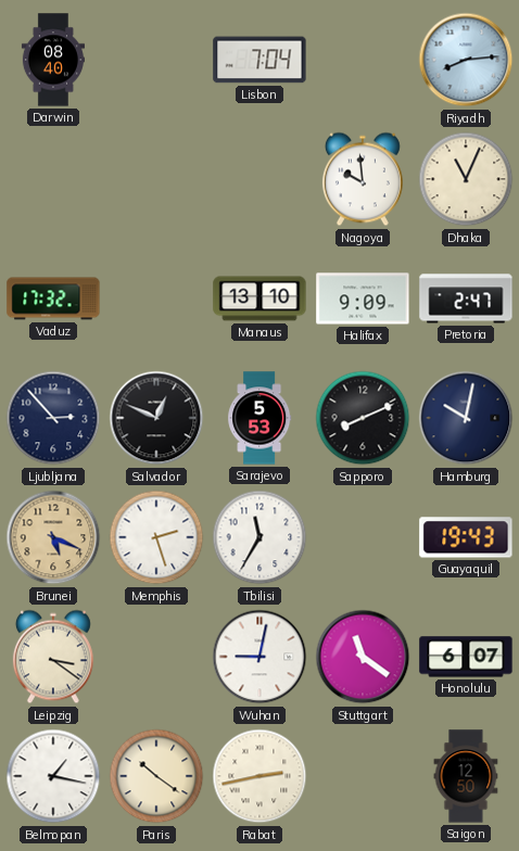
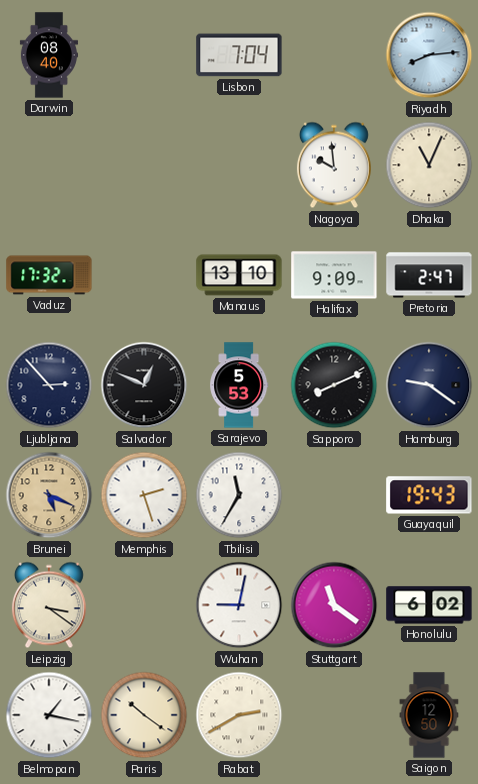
Hamburg: 10:02 -> 9:21
Honolulu: 6:07 -> 6:02
Rabat: 2:43 -> 2:40
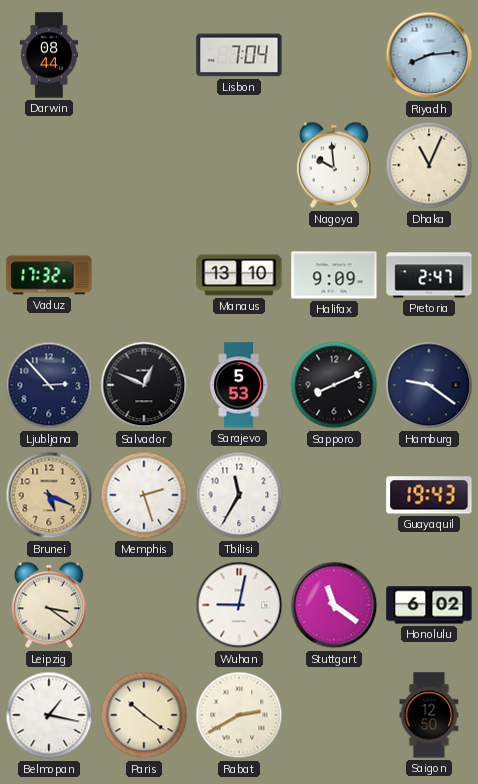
Darwin: 08:40 -> 08:44
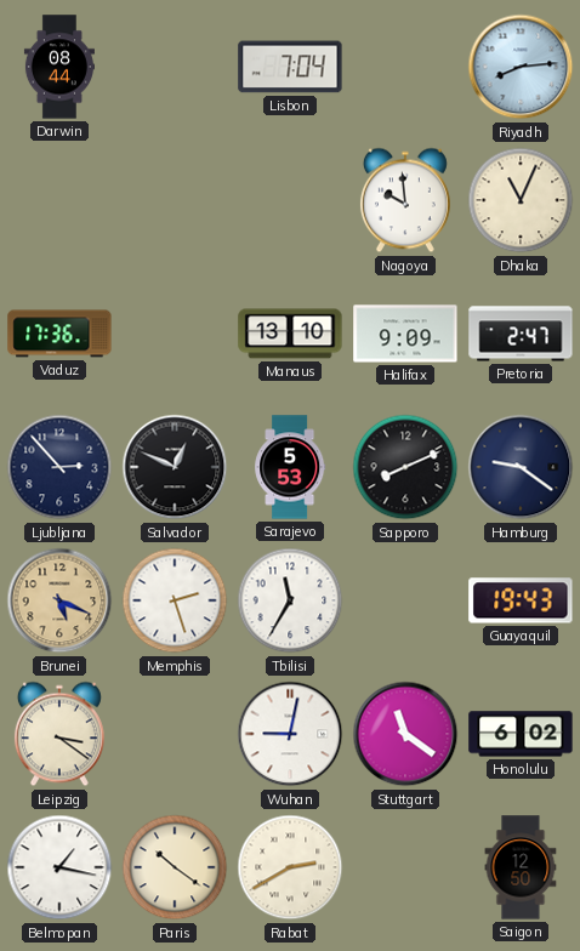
Vaduz: 17:32 -> 17:36
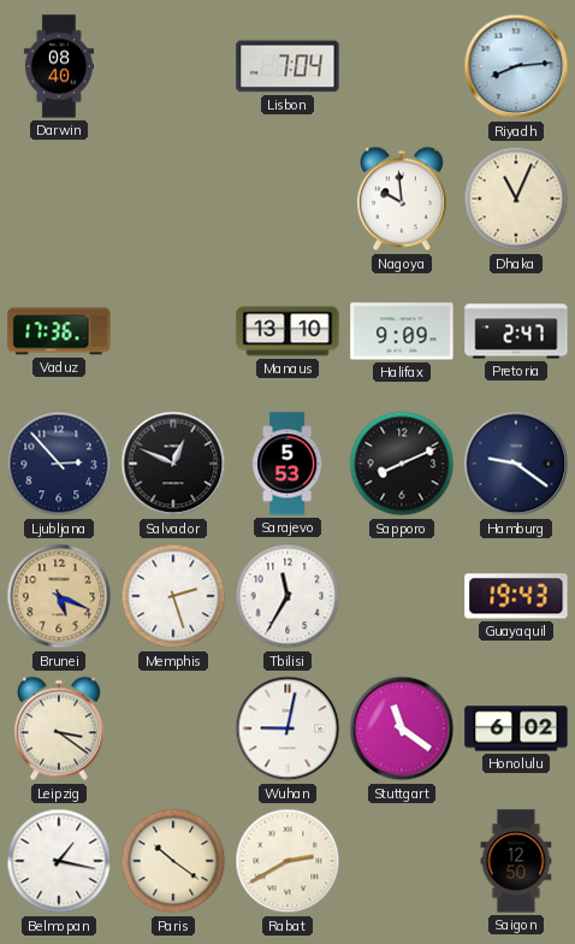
Darwin: 08:44 -> 08:40
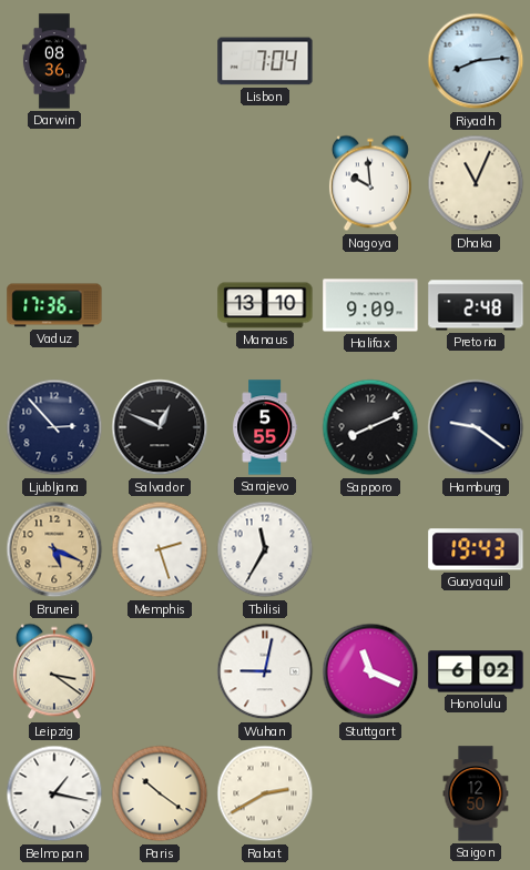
Darwin: 08:40 -> 08:36
Pretoria: 2:47 -> 2:48
Sarajevo: 5:53 -> 5:55
Stuttgart: 11:21 -> 11:19
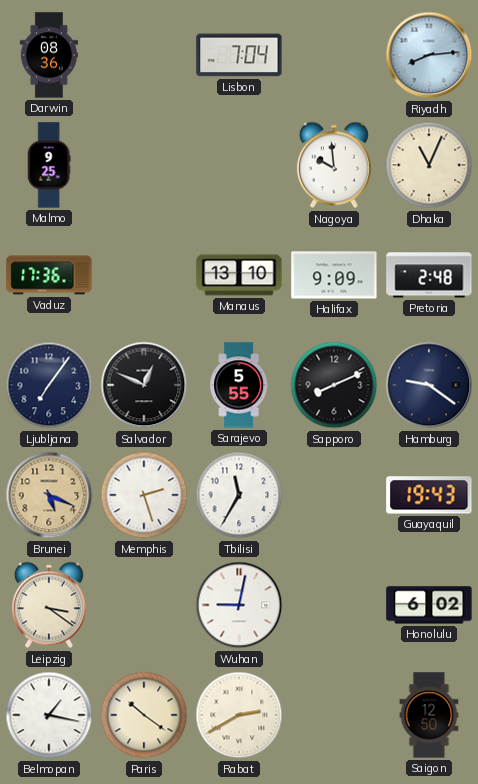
Malmo: none -> 9:25
Ljubljana: 2:53 -> 7:06
Stuttgart: 11:19 -> none
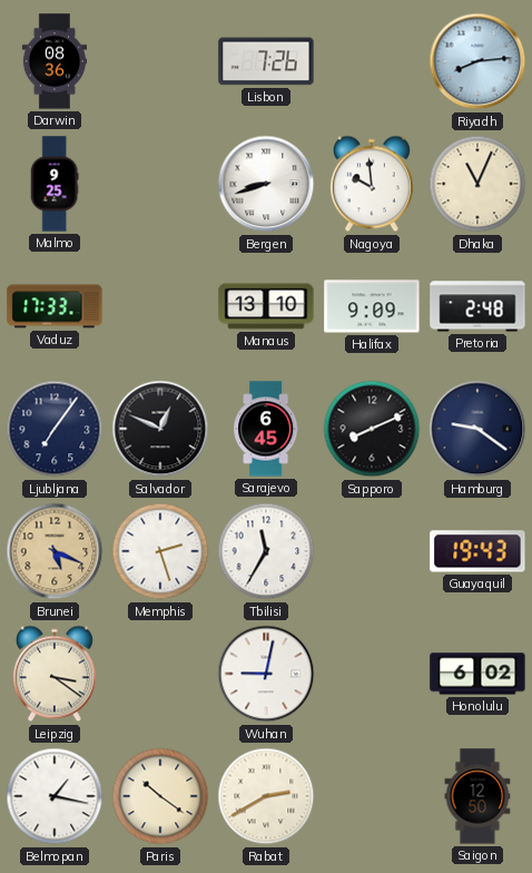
Lisbon: 7:04 -> 7:26
Bergen: none -> 8:42
Vaduz: 17:36 -> 17:33
Sarajevo: 5:55 -> 6:45
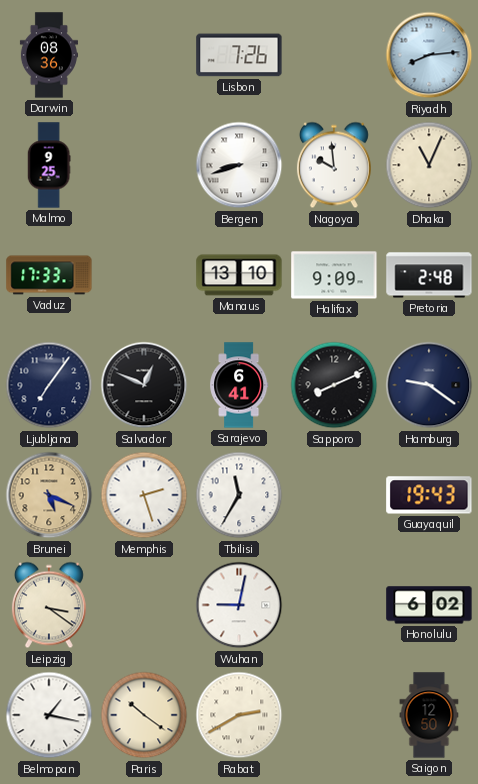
Sarajevo: 6:45 -> 6:41
